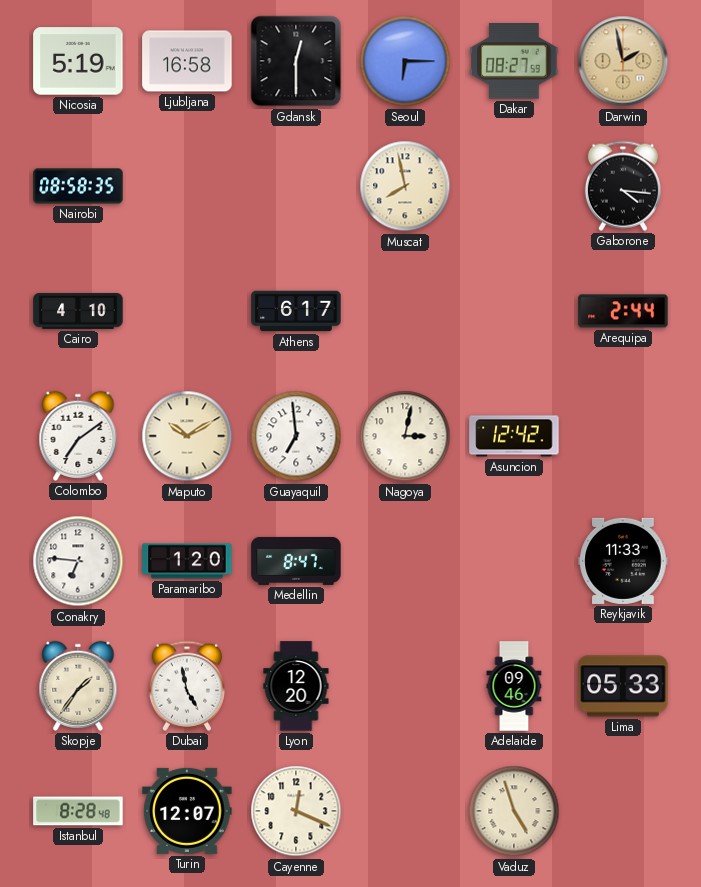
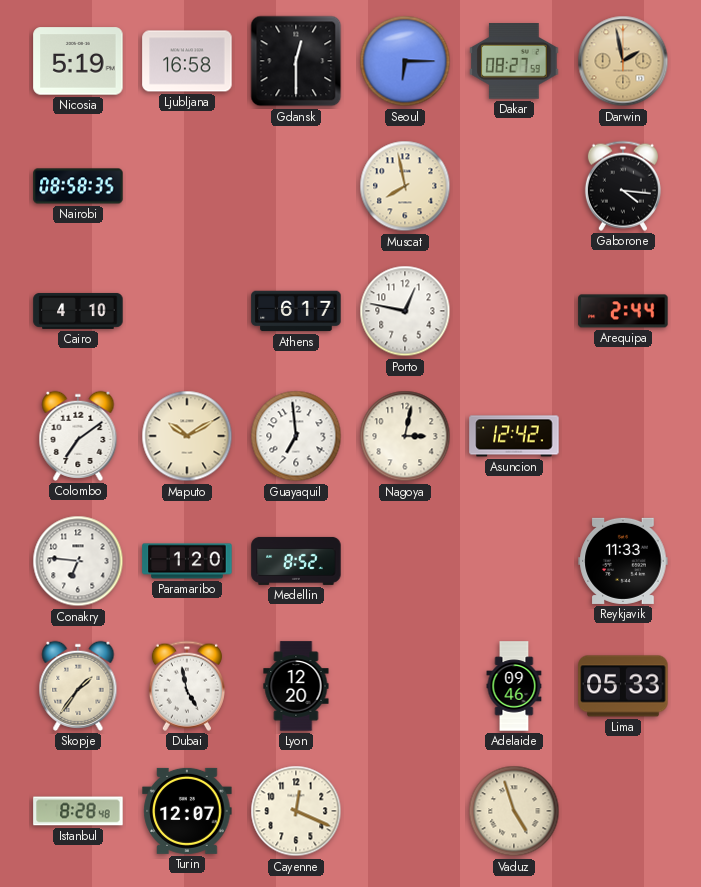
Porto: none -> 12:47
Medellin: 8:47 -> 8:52
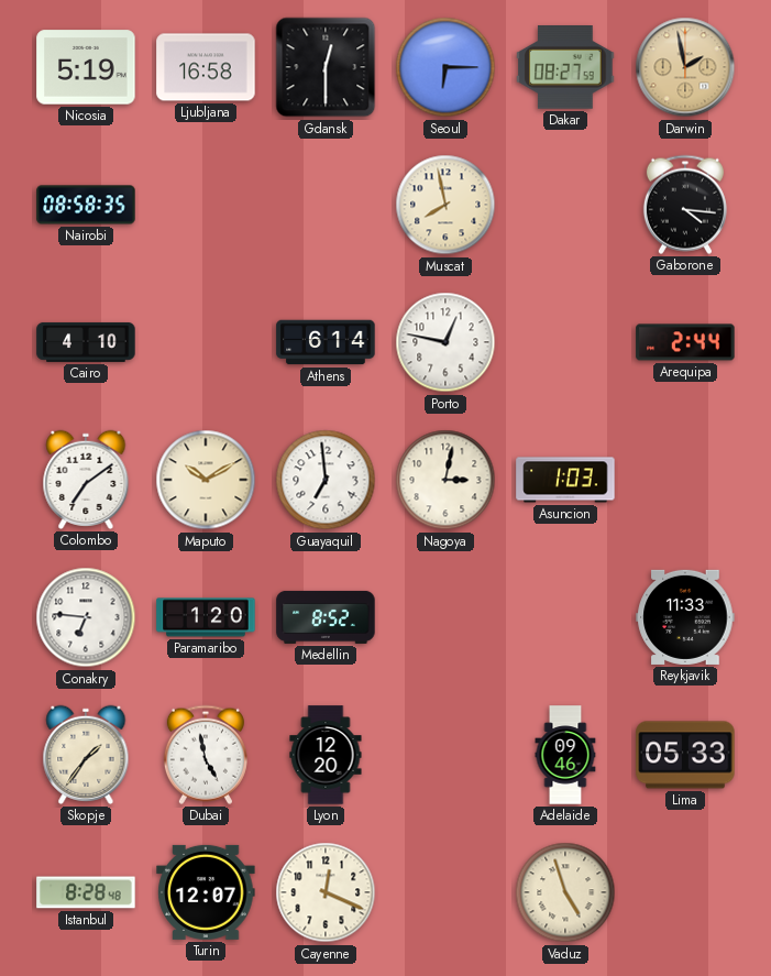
Athens: 6:17 -> 6:14
Asuncion: 12:42 -> 1:03
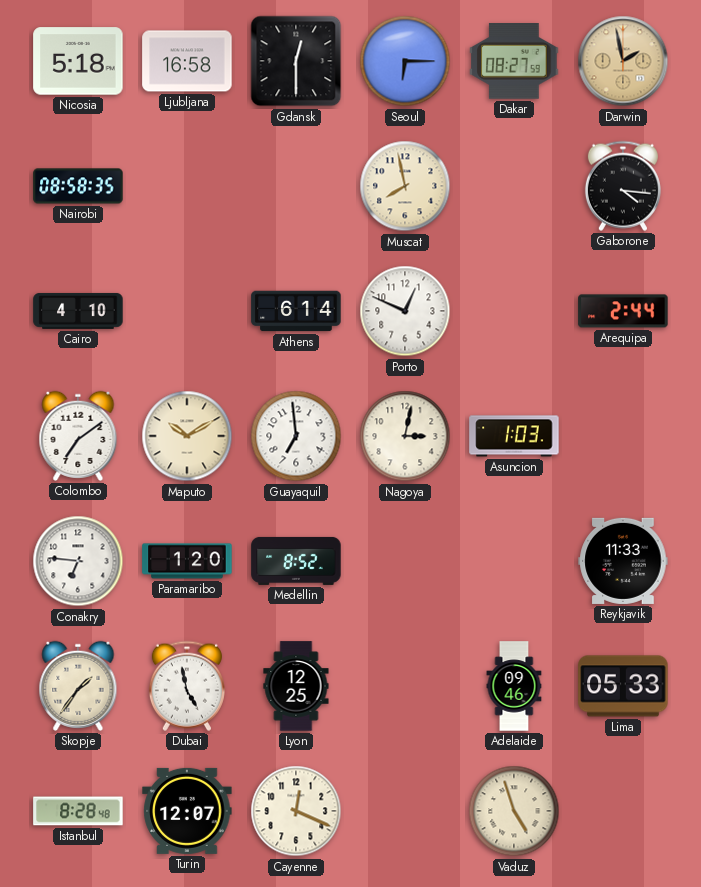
Nicosia: 5:19 -> 5:18
Porto: 12:47 -> 12:49
Lyon: 12:20 -> 12:25
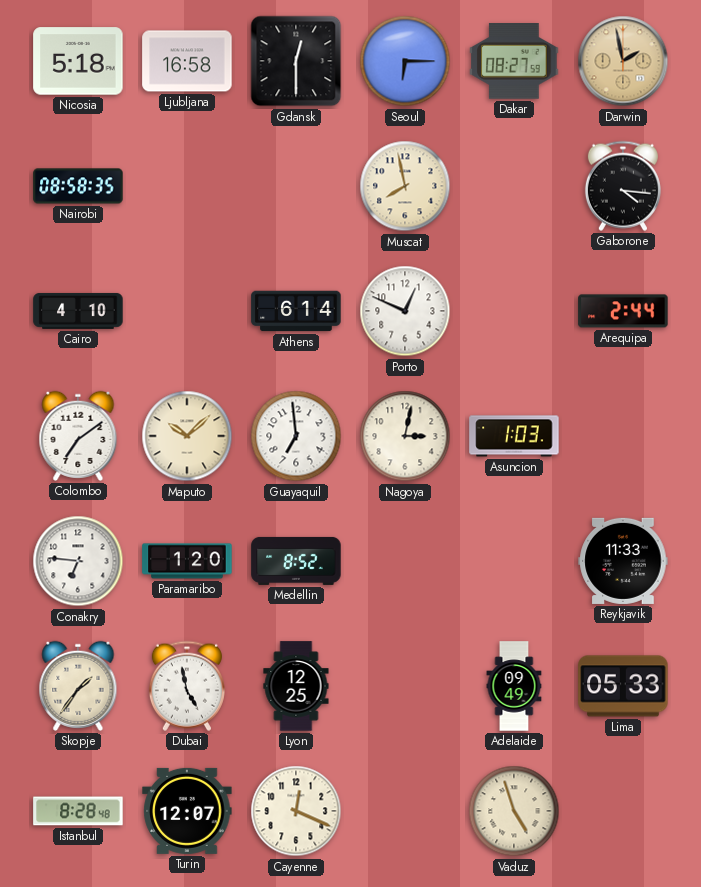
Maputo: 10:10 -> 10:08
Adelaide: 09:46 -> 09:49
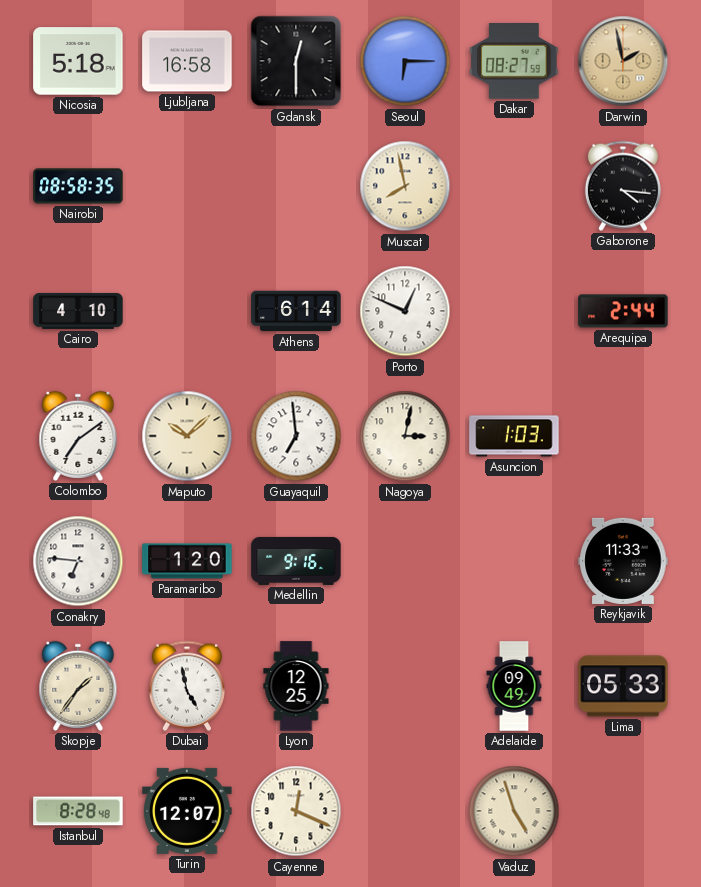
Medellin: 8:52 -> 9:16
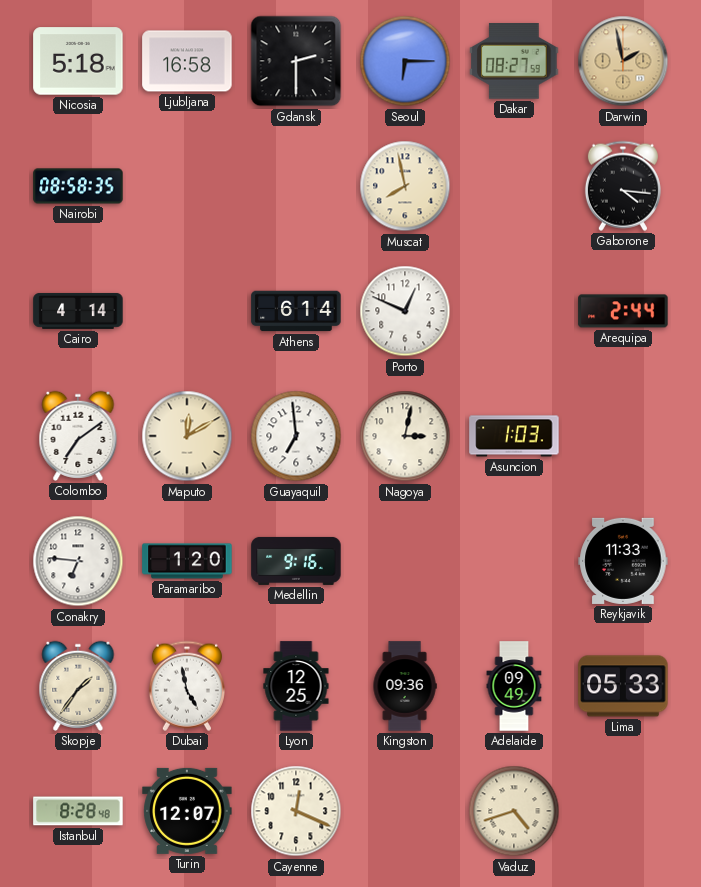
Gdansk: 12:30 -> 2:30
Cairo: 4:10 -> 4:14
Maputo: 10:08 -> 12:10
Kingston: none -> 09:36
Vaduz: 4:57 -> 4:42
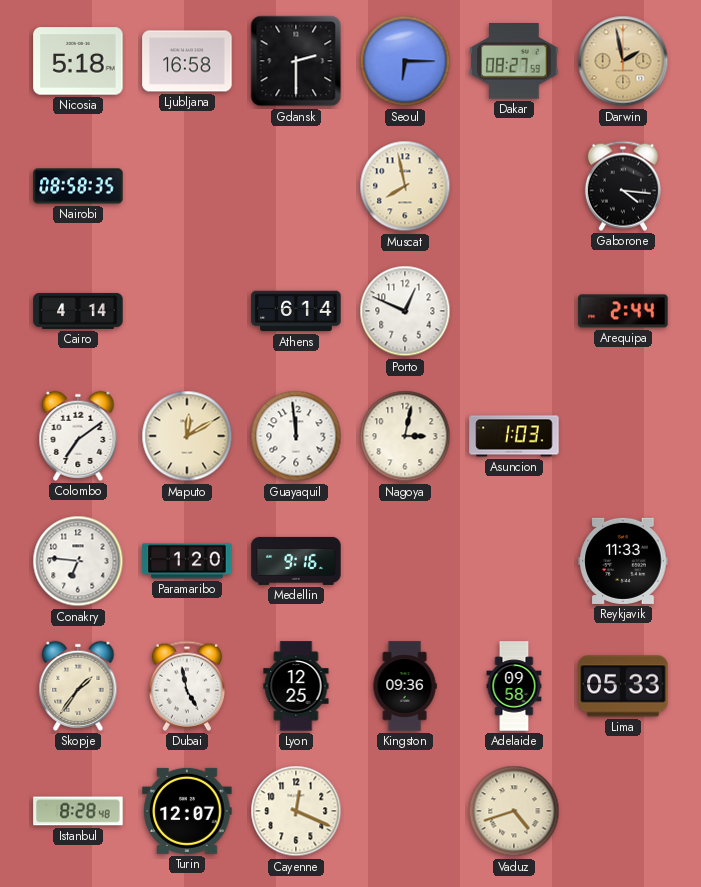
Guayaquil: 6:59 -> 11:59
Adelaide: 09:49 -> 09:58
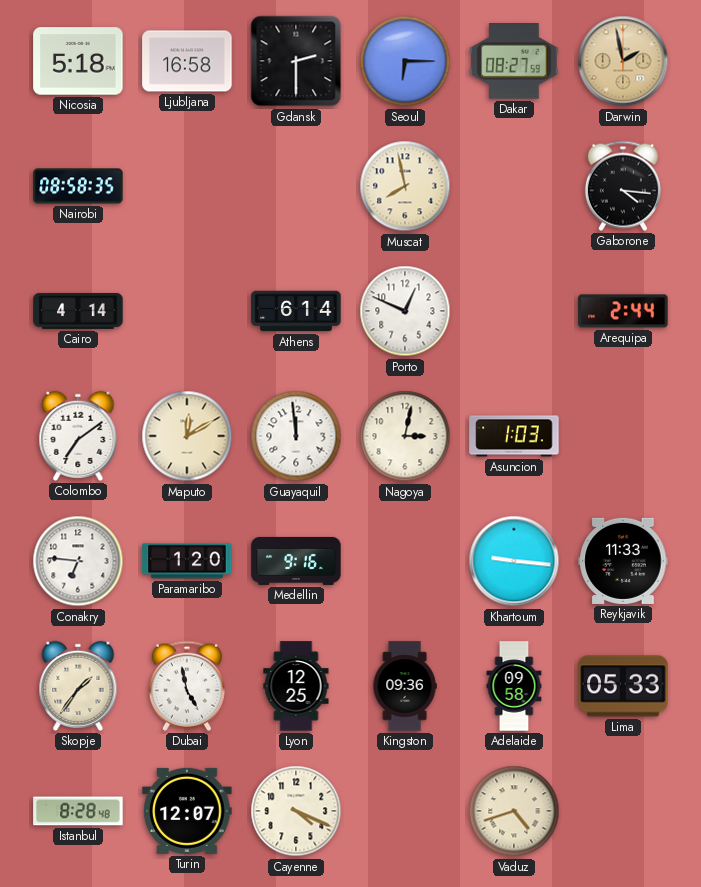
Khartoum: none -> 9:16
Cayenne: 12:19 -> 4:19
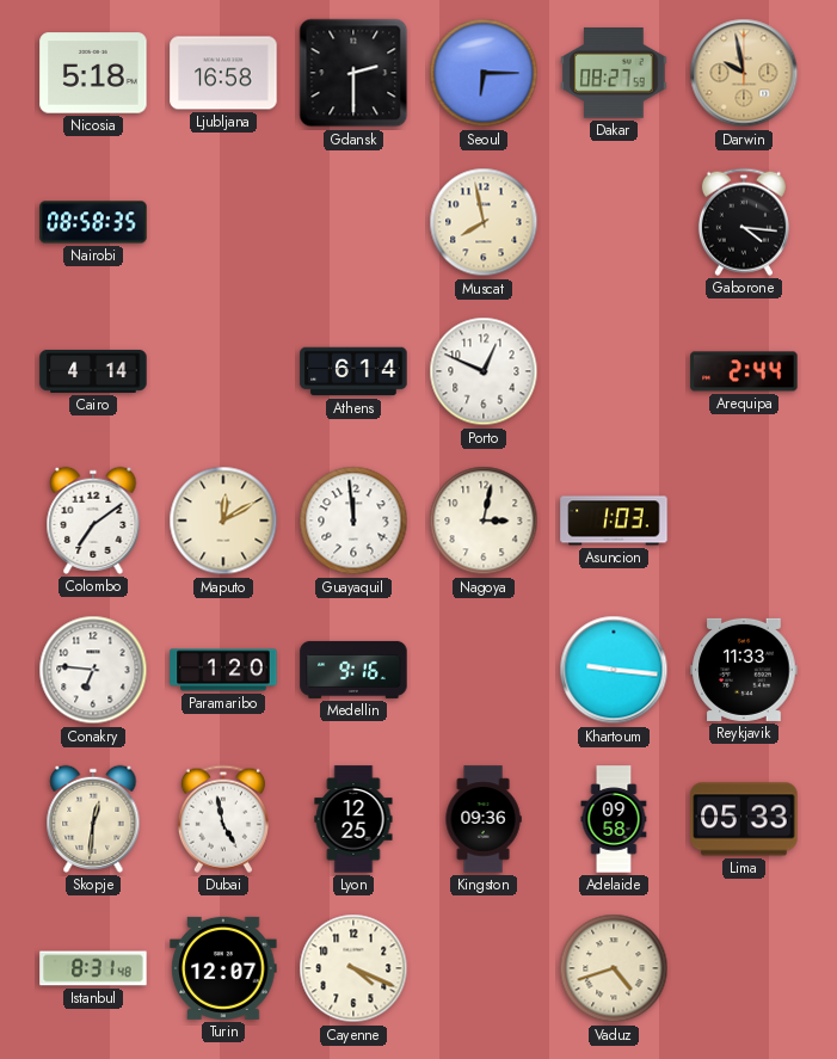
Darwin: 1:58 -> 9:58
Skopje: 1:36 -> 12:31
Istanbul: 8:28 -> 8:31
